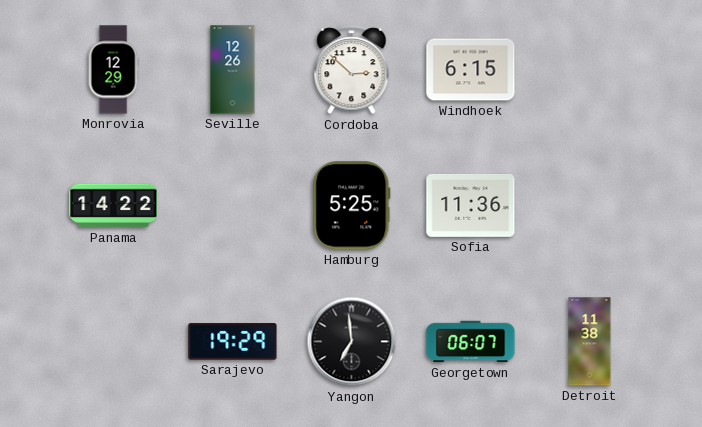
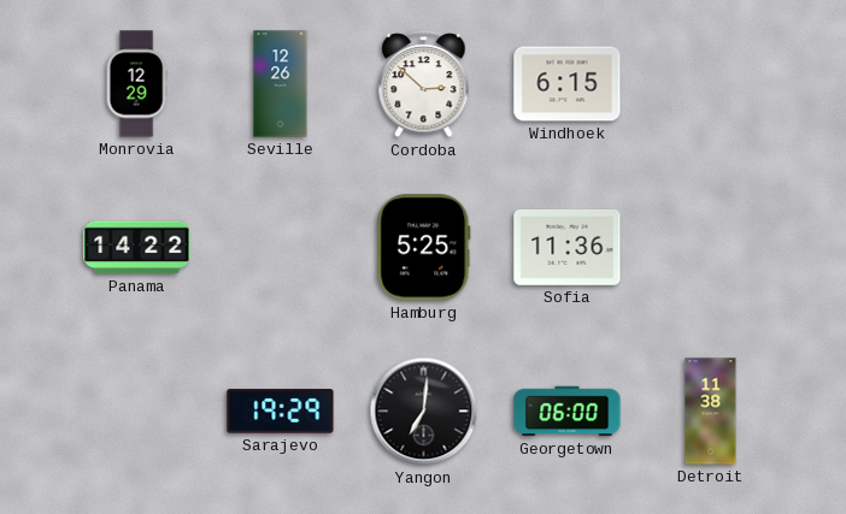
Yangon: 6:59 -> 7:01
Georgetown: 06:07 -> 06:00
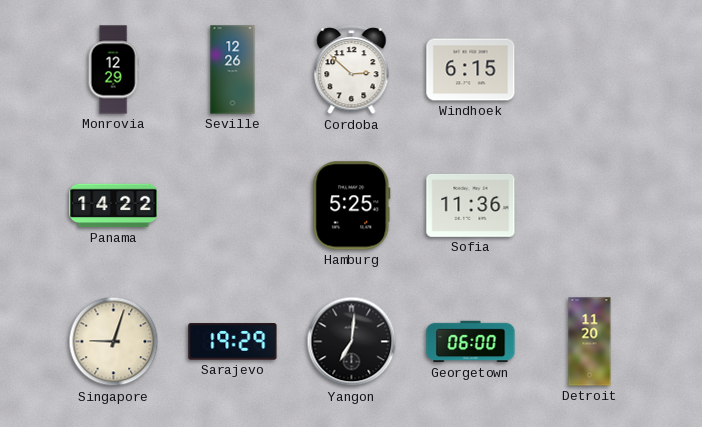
Singapore: none -> 9:03
Detroit: 11:38 -> 11:20
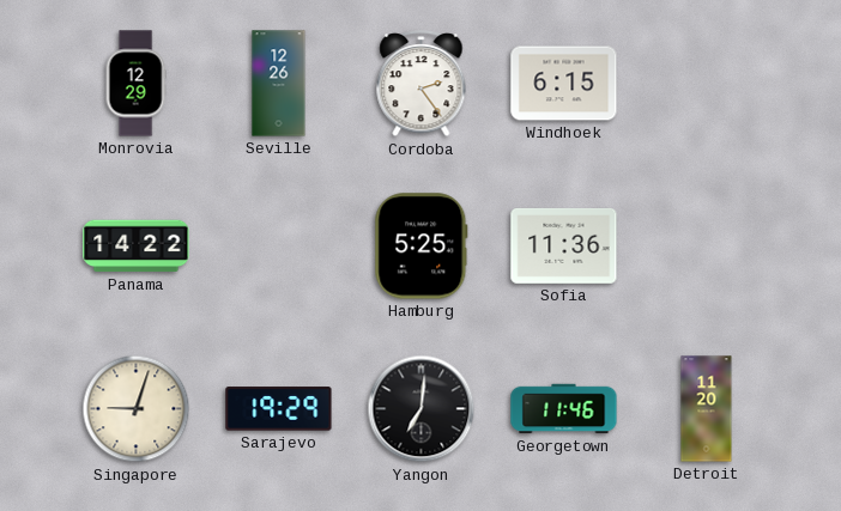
Cordoba: 2:52 -> 2:24
Georgetown: 06:00 -> 11:46
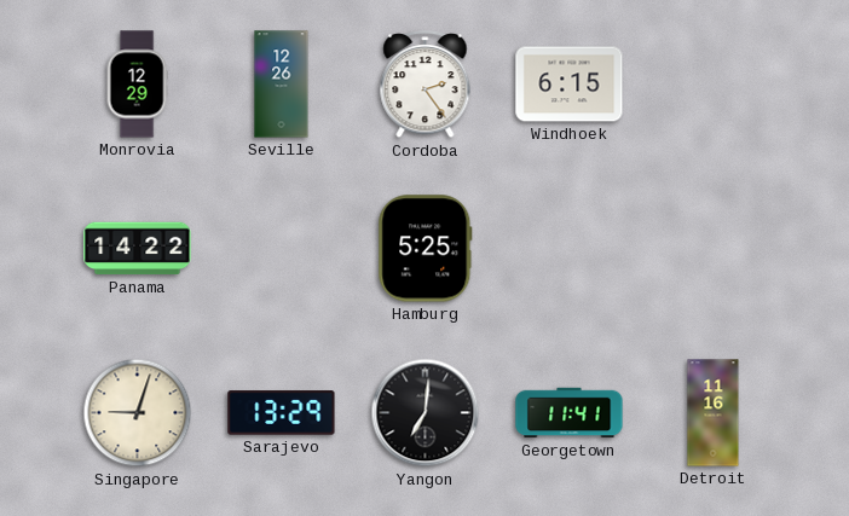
Sofia: 11:36 -> none
Sarajevo: 19:29 -> 13:29
Georgetown: 11:46 -> 11:41
Detroit: 11:20 -> 11:16
